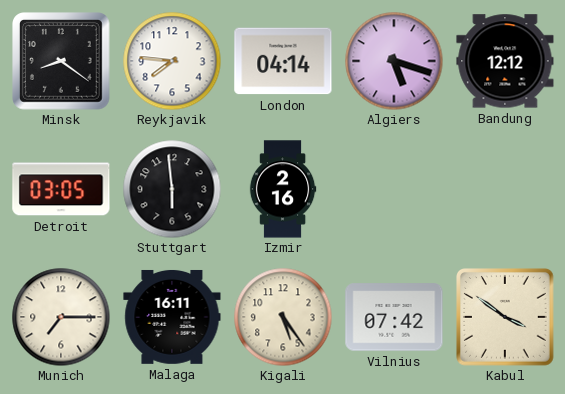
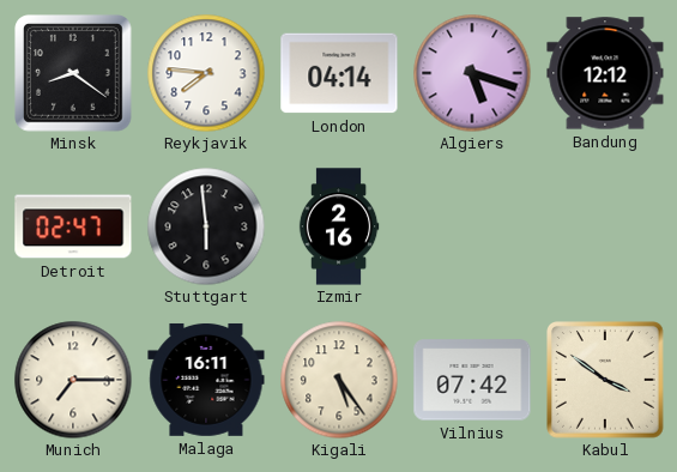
Detroit: 03:05 -> 02:47
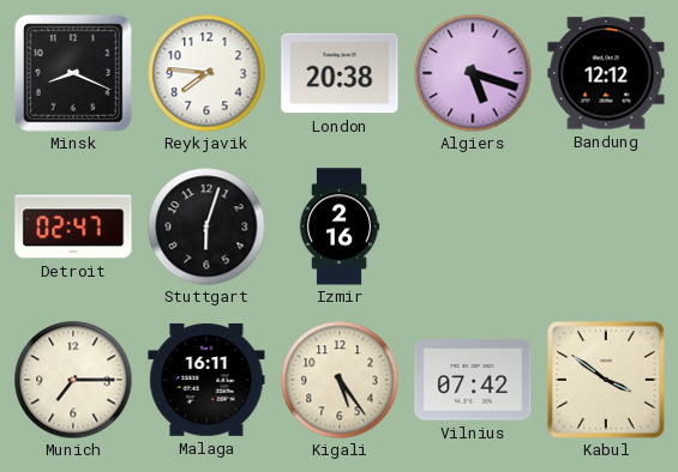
Minsk: 8:21 -> 8:19
London: 04:14 -> 20:38
Stuttgart: 5:59 -> 6:03
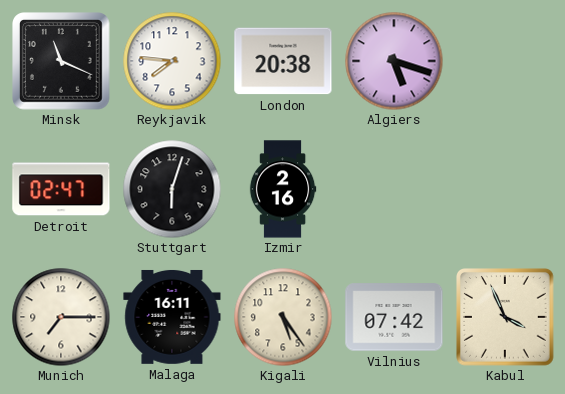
Minsk: 8:19 -> 11:19
Bandung: 12:12 -> none
Kabul: 3:51 -> 3:56
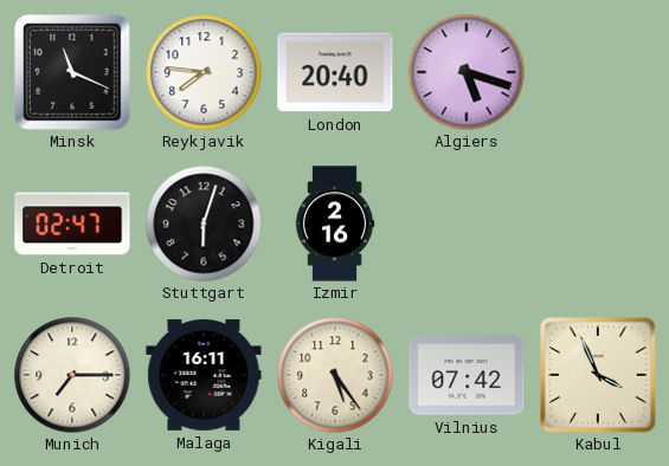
London: 20:38 -> 20:40
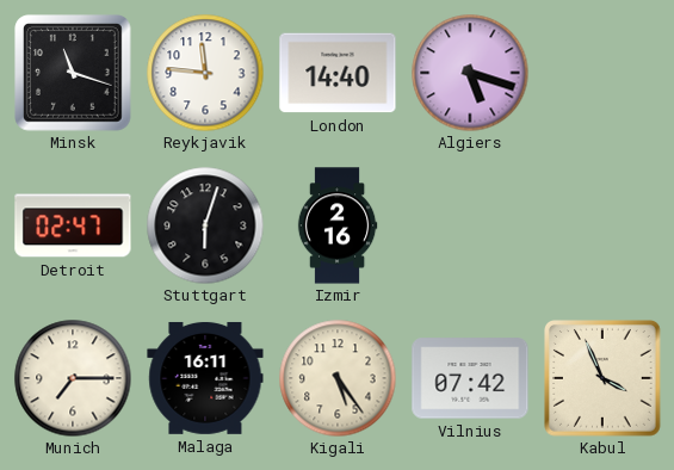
Minsk: 11:19 -> 11:18
Reykjavik: 7:46 -> 11:46
London: 20:40 -> 14:40
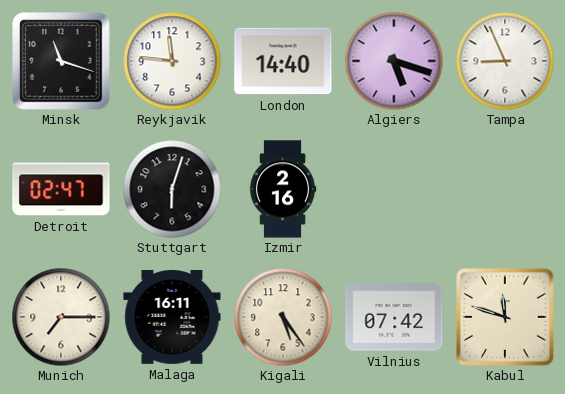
Tampa: none -> 8:56
Kabul: 3:56 -> 11:48
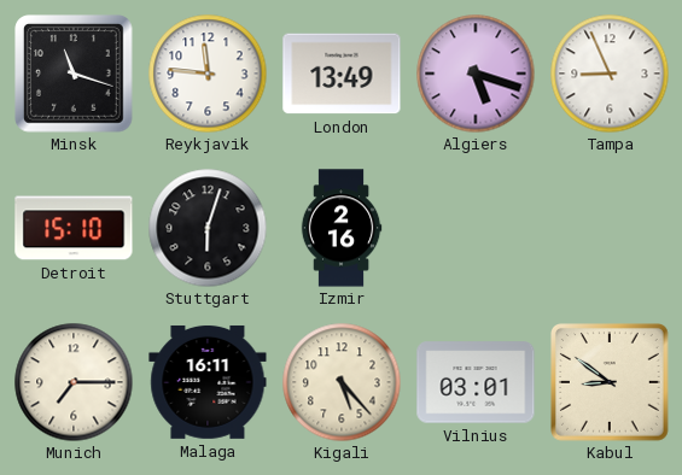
London: 14:40 -> 13:49
Detroit: 02:47 -> 15:10
Kigali: 5:24 -> 5:23
Vilnius: 07:42 -> 03:01
Kabul: 11:48 -> 8:51
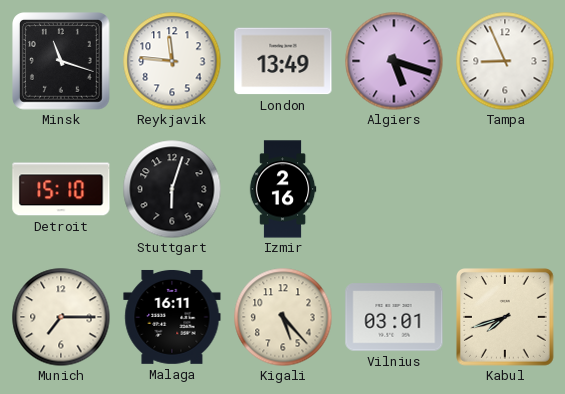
Kabul: 8:51 -> 7:42
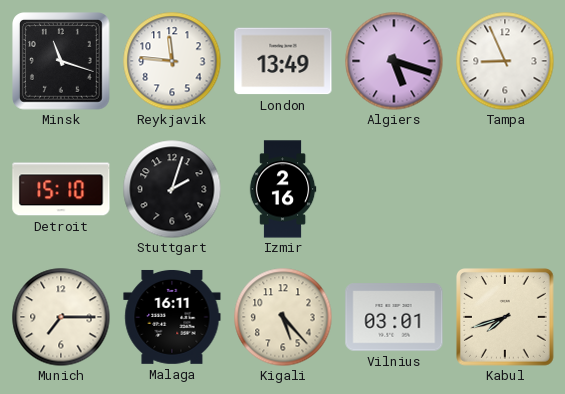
Stuttgart: 6:03 -> 2:03
